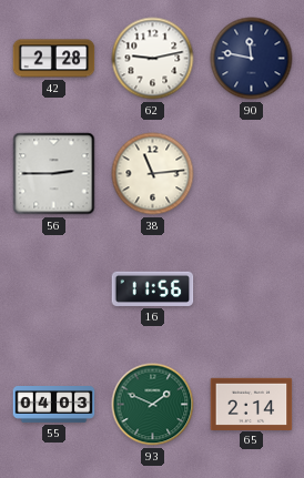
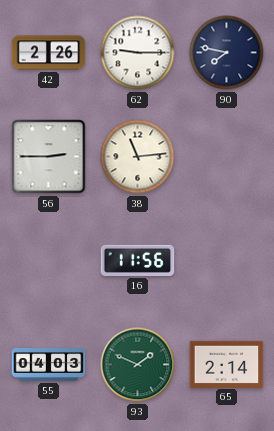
42: 2:28 -> 2:26
62: 9:13 -> 9:15
90: 11:47 -> 7:47
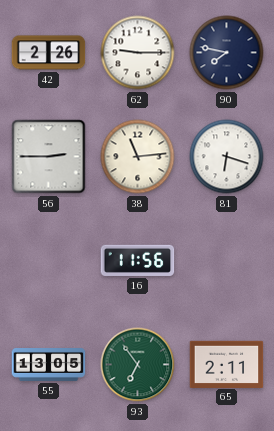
81: none -> 6:18
55: 04:03 -> 13:05
93: 1:49 -> 6:54
65: 2:14 -> 2:11
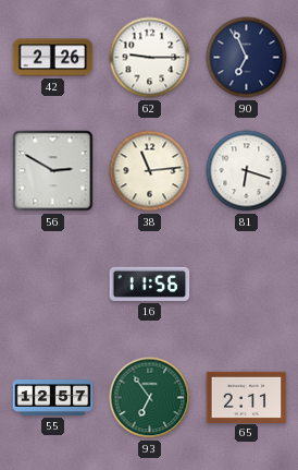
90: 7:47 -> 6:56
56: 2:45 -> 2:50
55: 13:05 -> 12:57
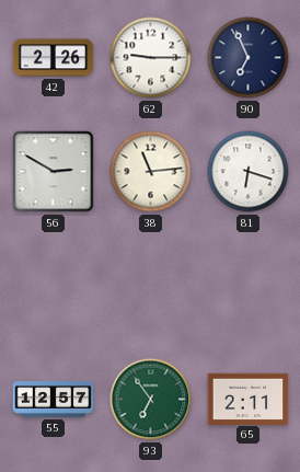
16: 11:56 -> none
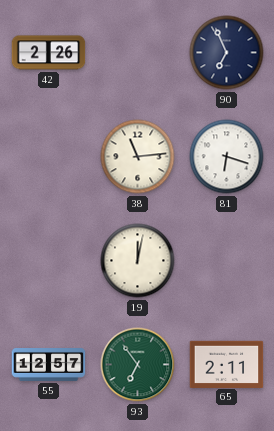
62: 9:15 -> none
56: 2:50 -> none
19: none -> 12:02
